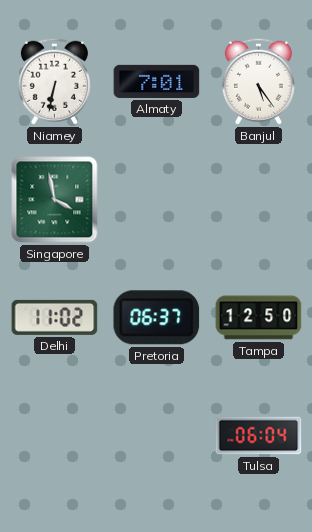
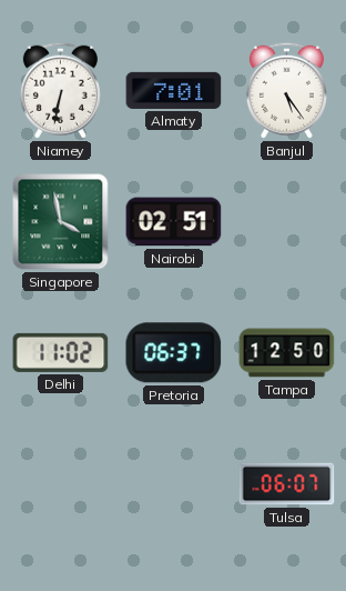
Nairobi: none -> 02:51
Tulsa: 06:04 -> 06:07
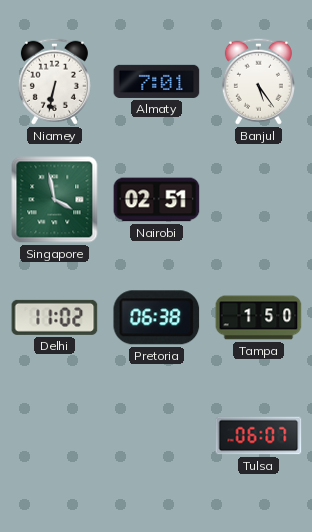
Pretoria: 06:37 -> 06:38
Tampa: 12:50 -> 1:50
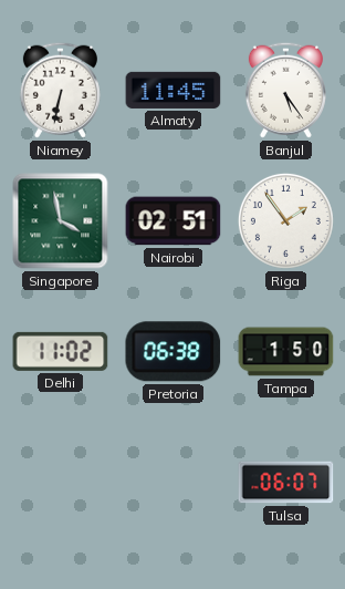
Almaty: 7:01 -> 11:45
Riga: none -> 1:54
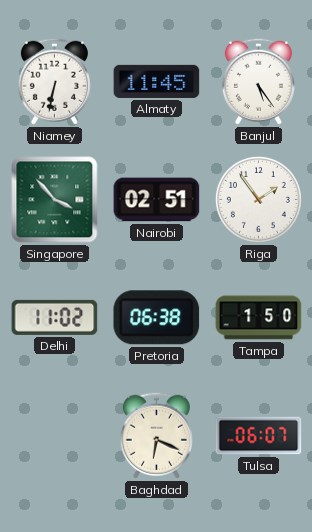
Singapore: 3:58 -> 3:53
Baghdad: none -> 6:19
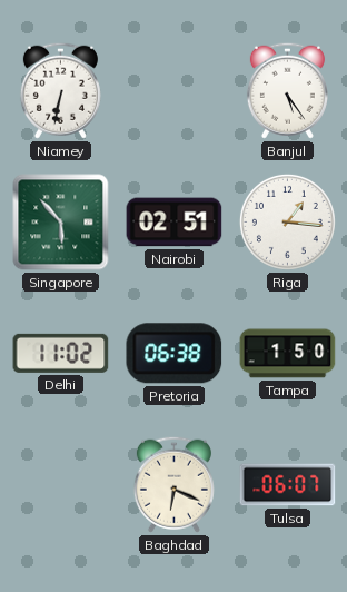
Almaty: 11:45 -> none
Singapore: 3:53 -> 5:53
Riga: 1:54 -> 1:16
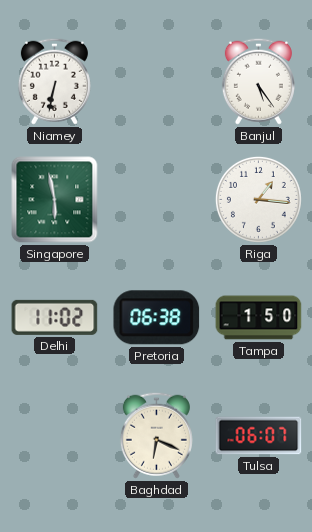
Singapore: 5:53 -> 5:58
Nairobi: 02:51 -> none
